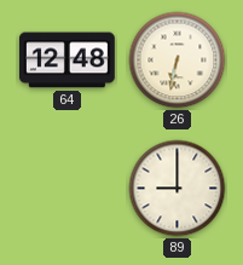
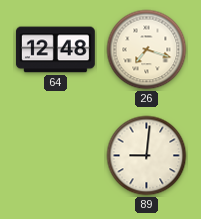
26: 6:32 -> 7:18
89: 9:00 -> 9:01
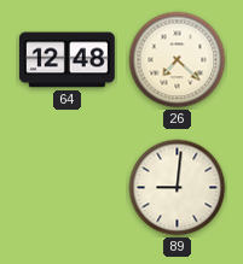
26: 7:18 -> 7:22
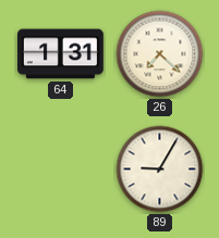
64: 12:48 -> 1:31
89: 9:01 -> 9:05
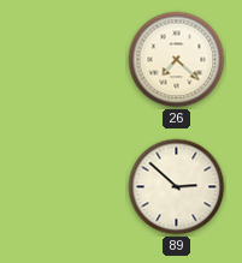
64: 1:31 -> none
89: 9:05 -> 2:52
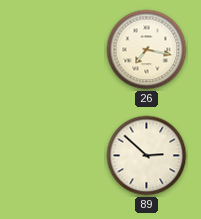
26: 7:22 -> 7:17
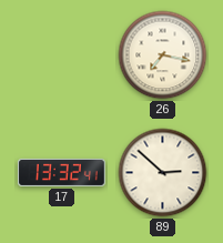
17: none -> 13:32
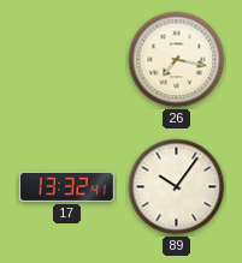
89: 2:52 -> 10:06
